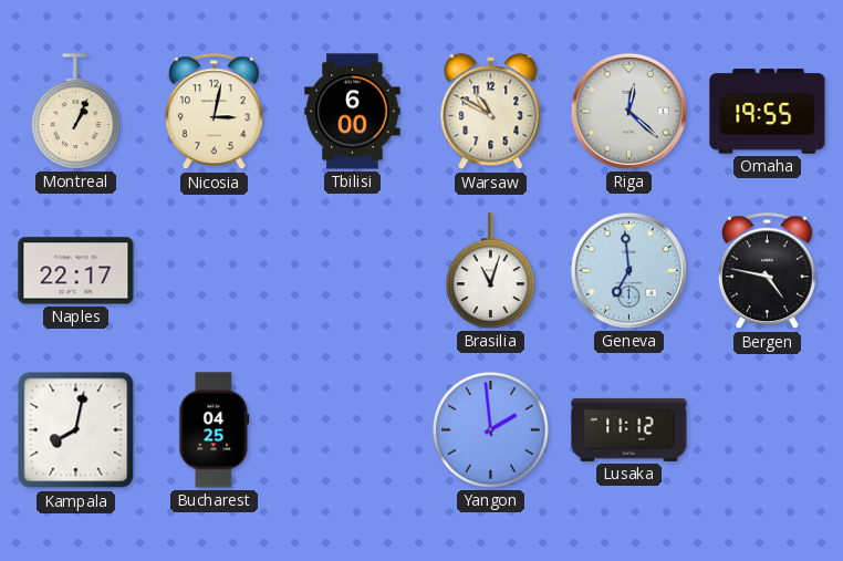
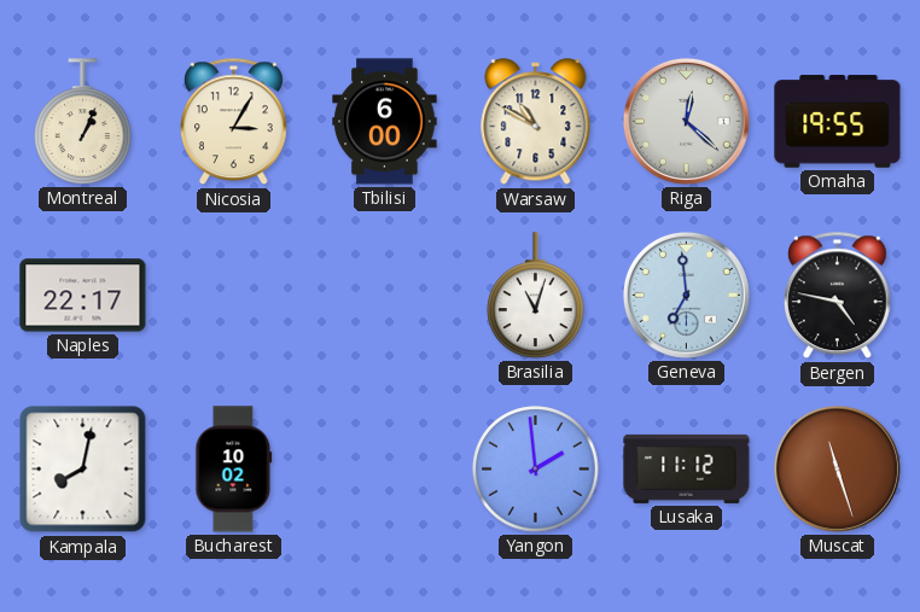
Nicosia: 3:02 -> 3:05
Bucharest: 04:25 -> 10:02
Muscat: none -> 11:27
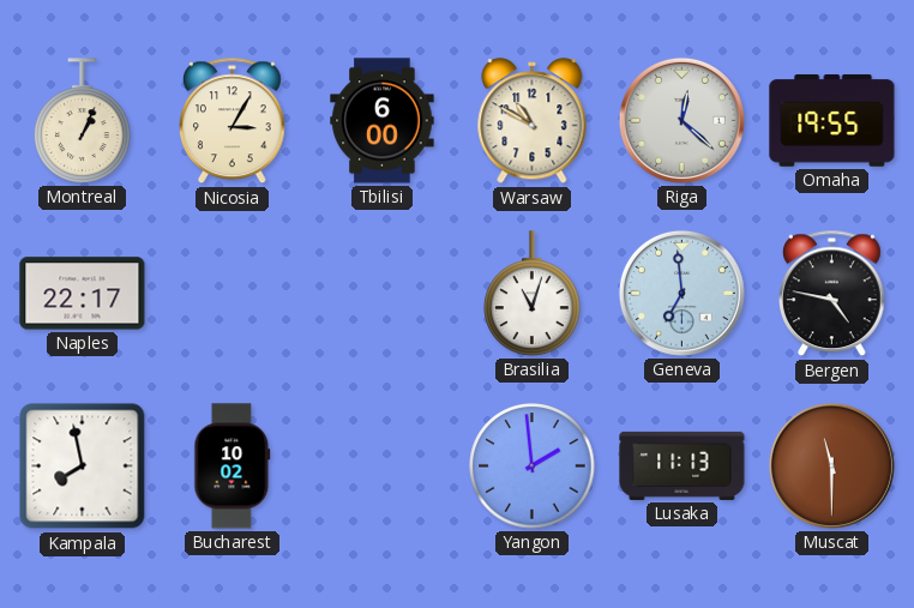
Kampala: 8:02 -> 7:58
Lusaka: 11:12 -> 11:13
Muscat: 11:27 -> 11:30
